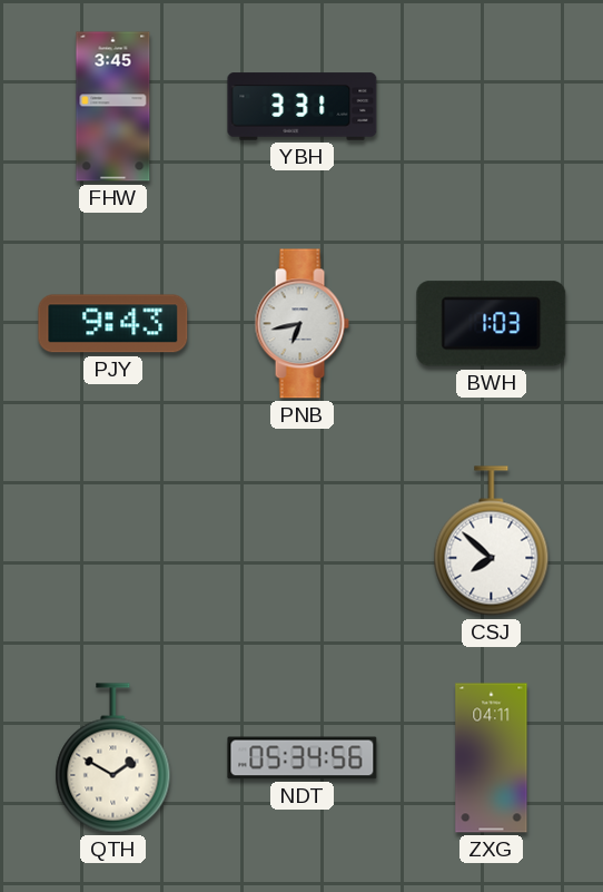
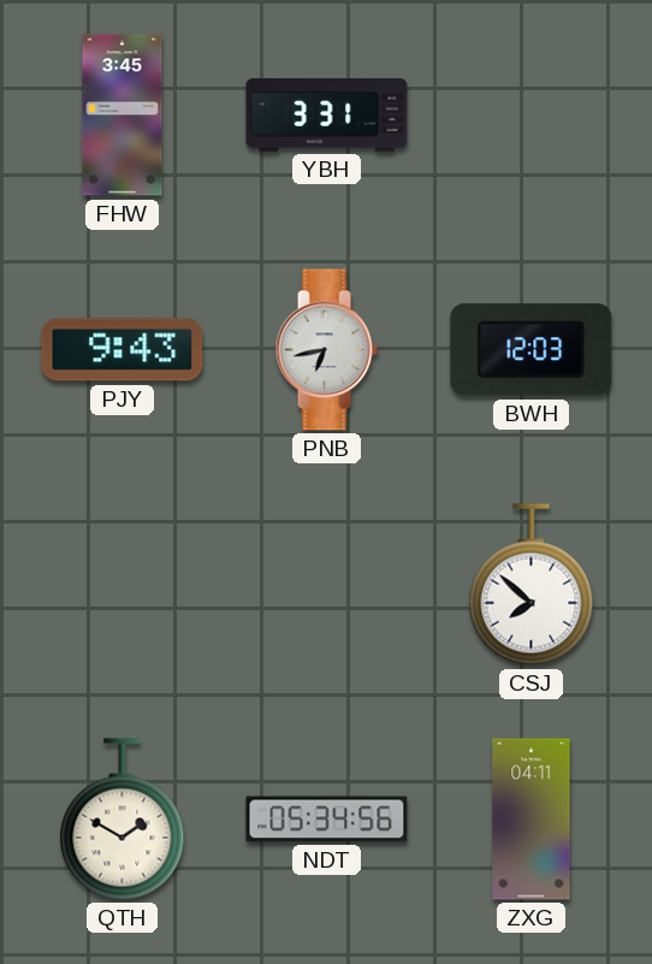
BWH: 1:03 -> 12:03
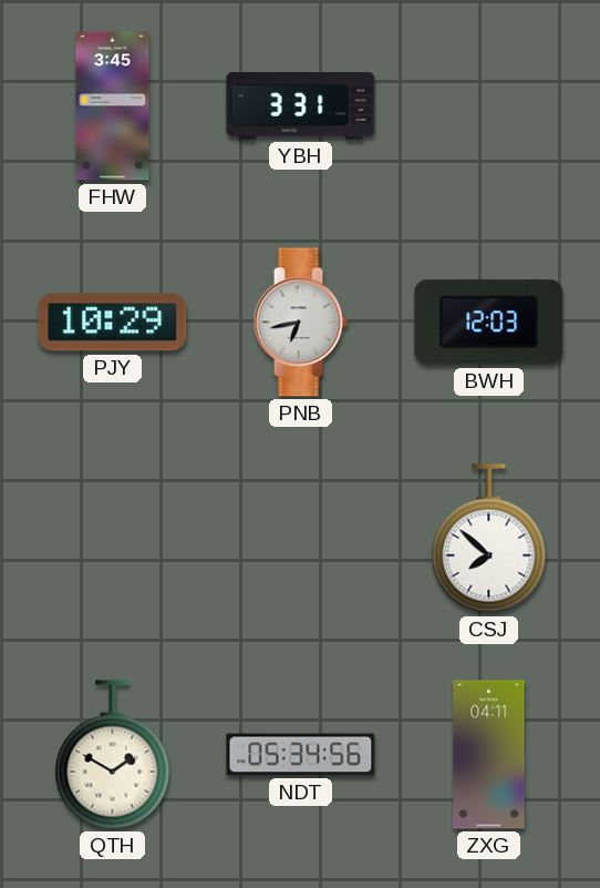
PJY: 9:43 -> 10:29
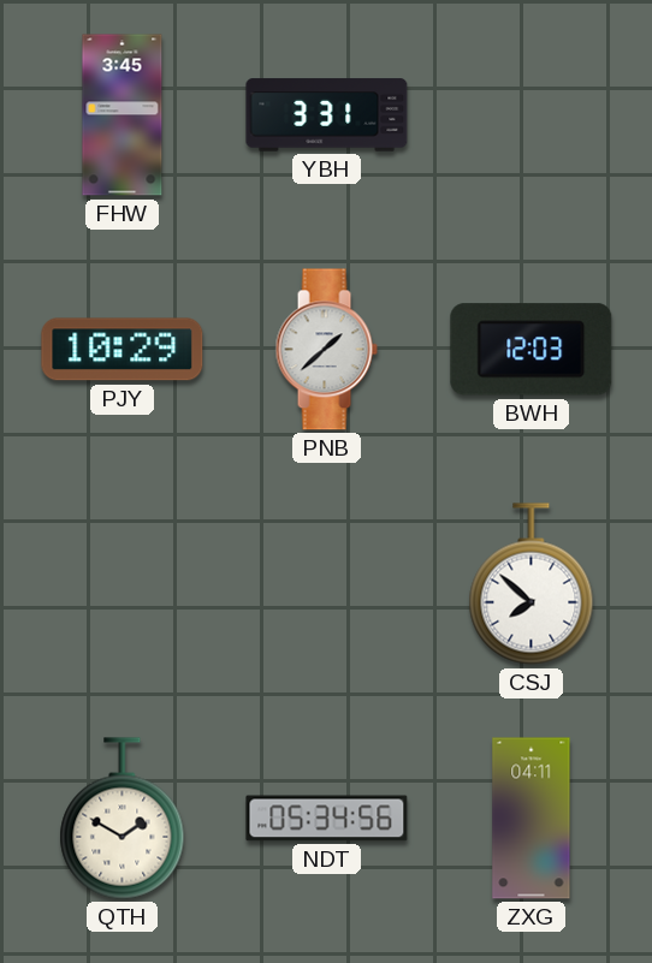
PNB: 6:43 -> 1:38
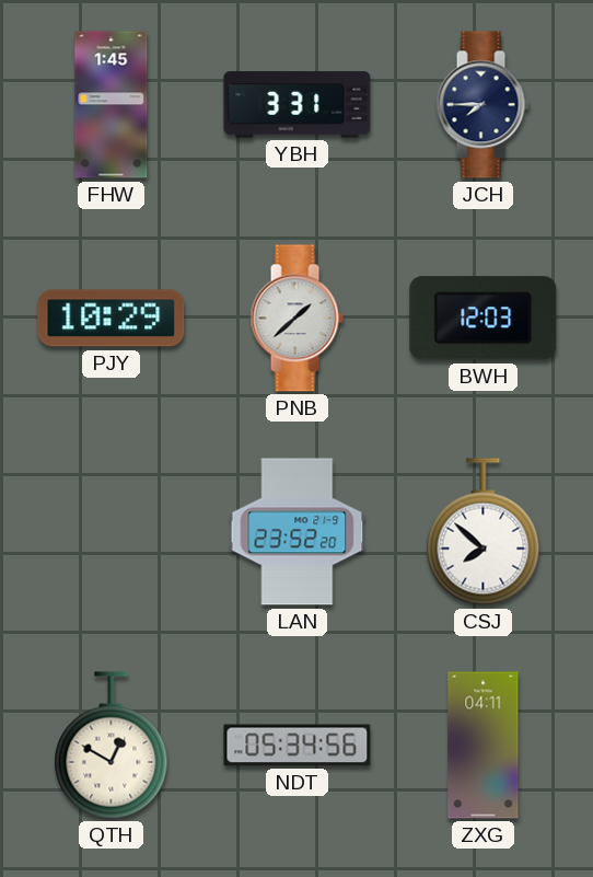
FHW: 3:45 -> 1:45
JCH: none -> 7:45
LAN: none -> 23:52
QTH: 1:50 -> 12:50
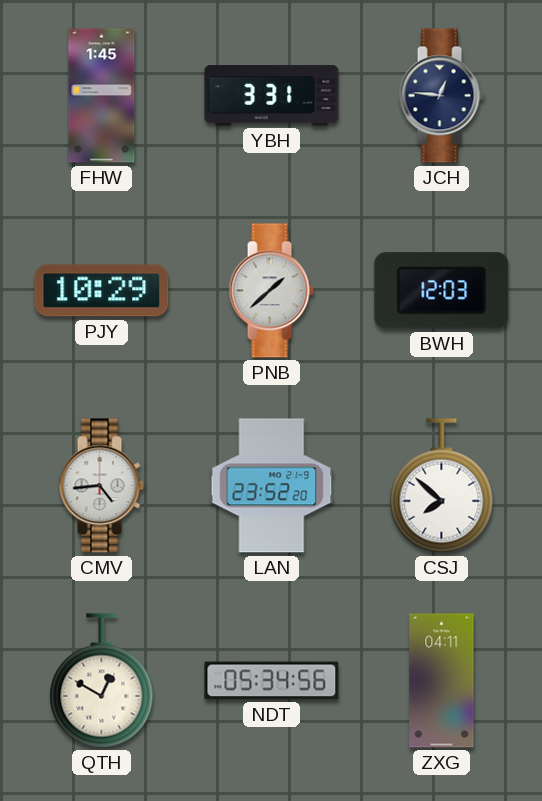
JCH: 7:45 -> 12:46
CMV: none -> 4:44
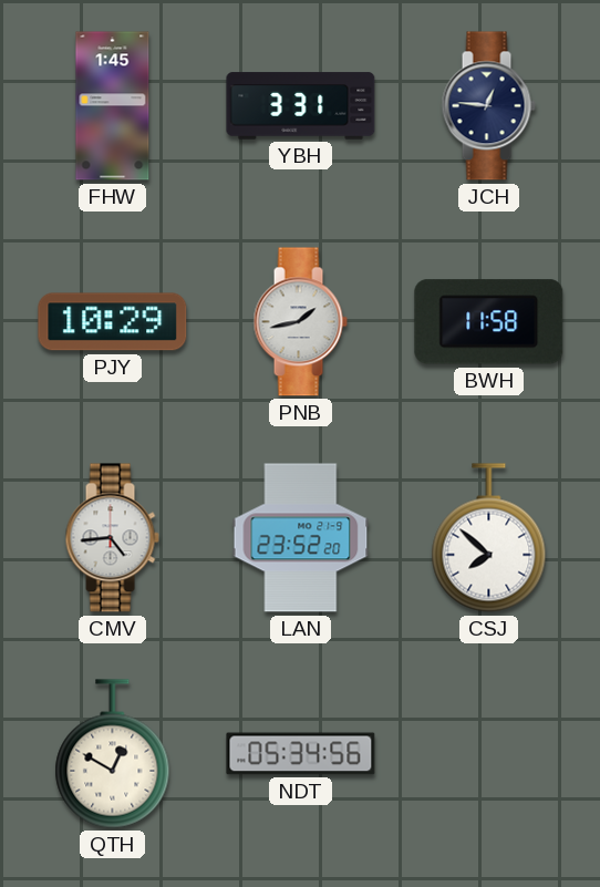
PNB: 1:38 -> 1:43
BWH: 12:03 -> 11:58
ZXG: 04:11 -> none
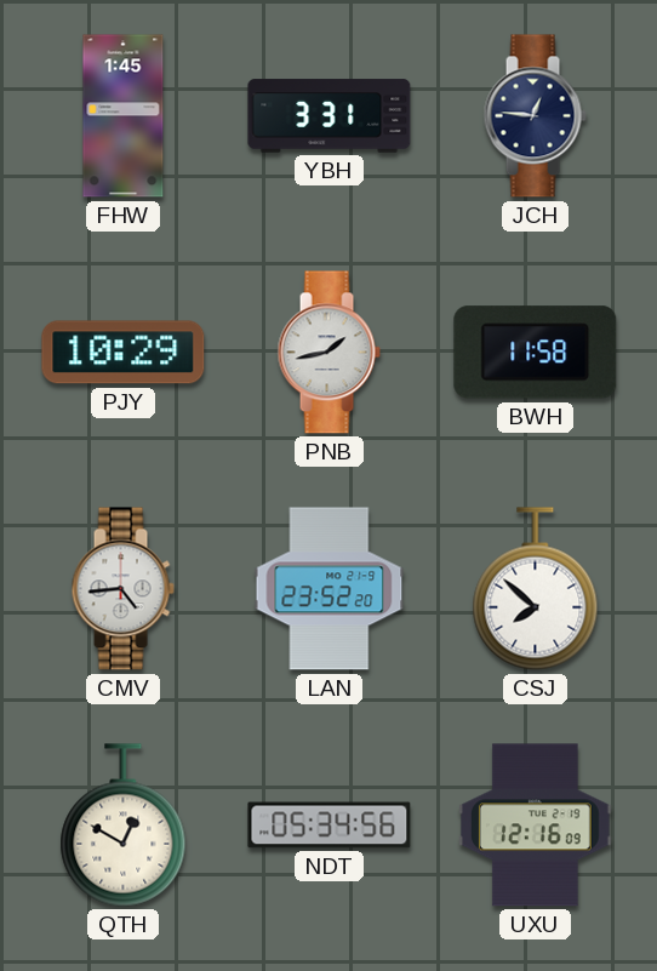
UXU: none -> 12:16
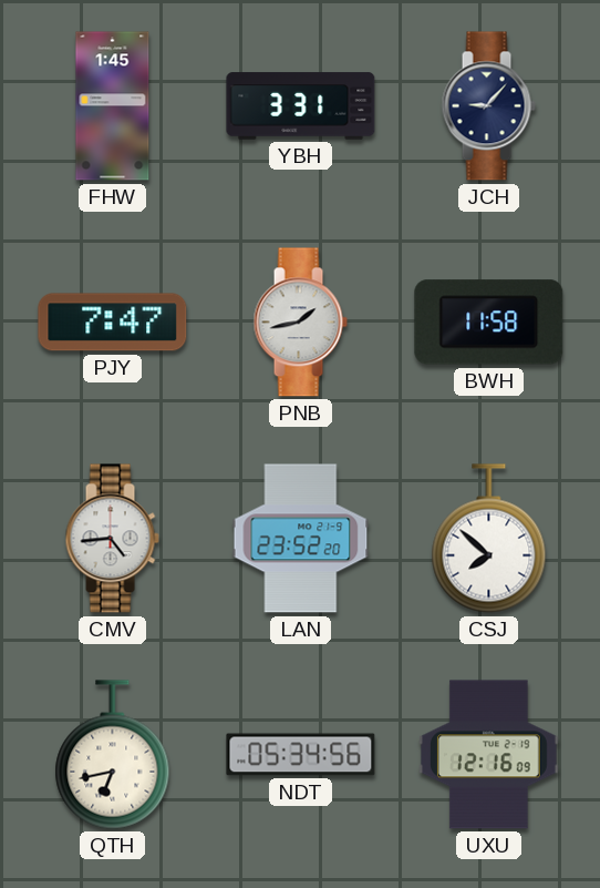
JCH: 12:46 -> 9:07
PJY: 10:29 -> 7:47
QTH: 12:50 -> 6:43
